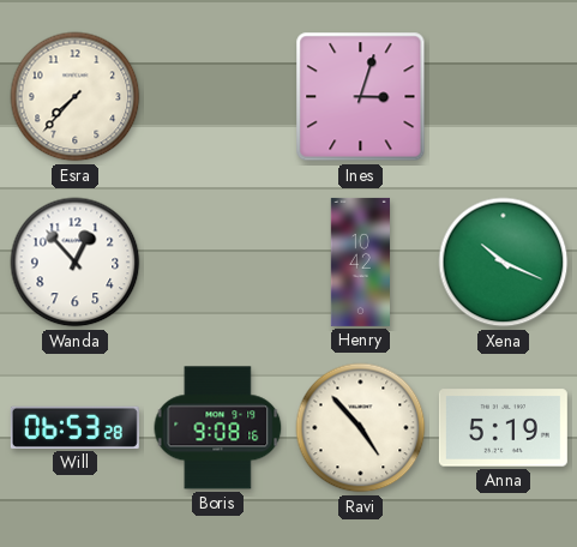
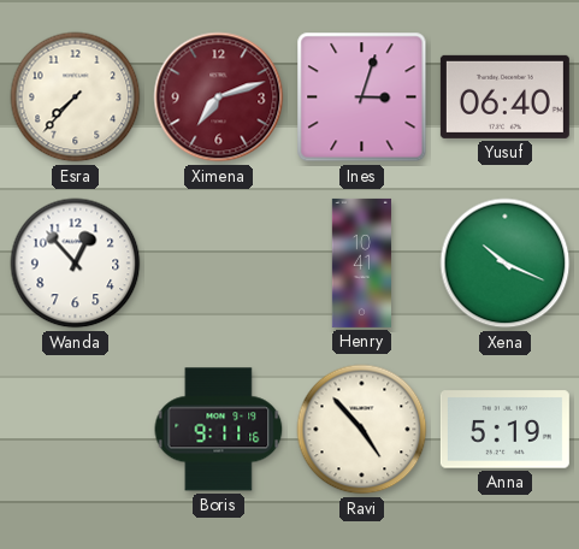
Ximena: none -> 7:12
Yusuf: none -> 06:40
Henry: 10:42 -> 10:41
Will: 06:53 -> none
Boris: 9:08 -> 9:11
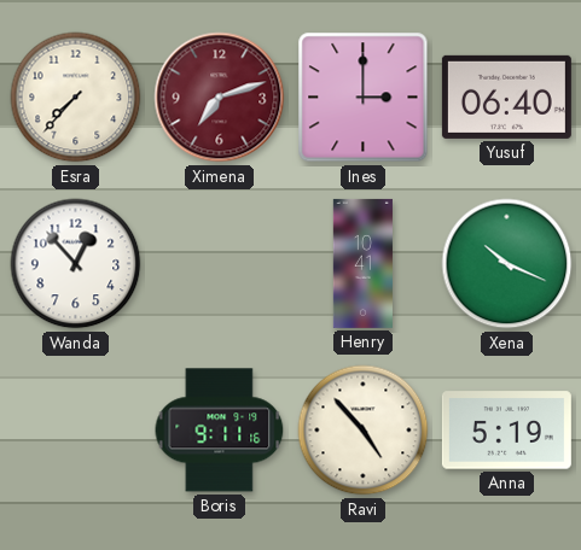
Ines: 3:03 -> 3:00
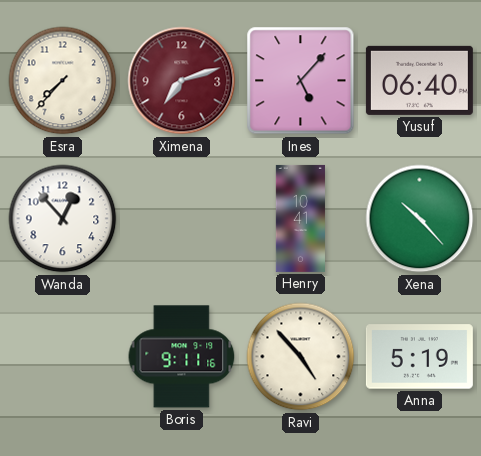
Ines: 3:00 -> 5:07
Xena: 10:19 -> 10:23
